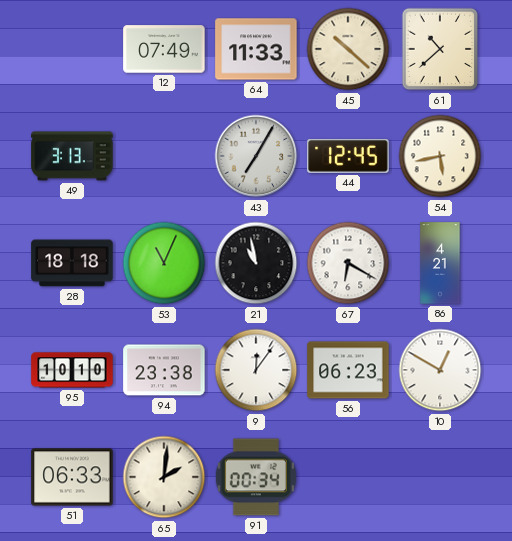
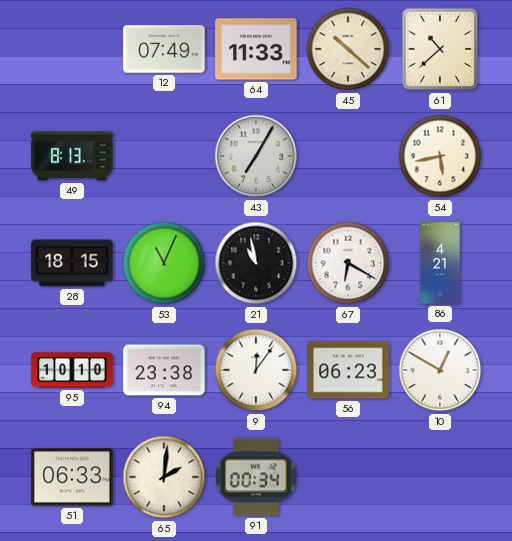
49: 3:13 -> 8:13
44: 12:45 -> none
28: 18:18 -> 18:15
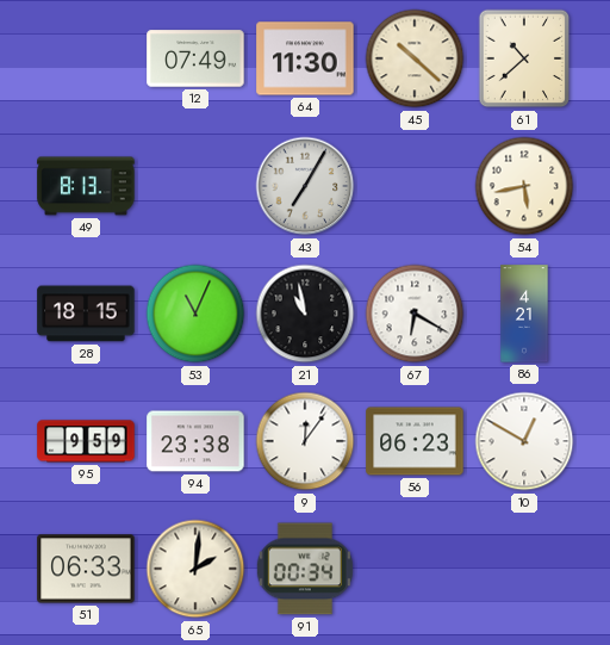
64: 11:33 -> 11:30
95: 10:10 -> 9:59
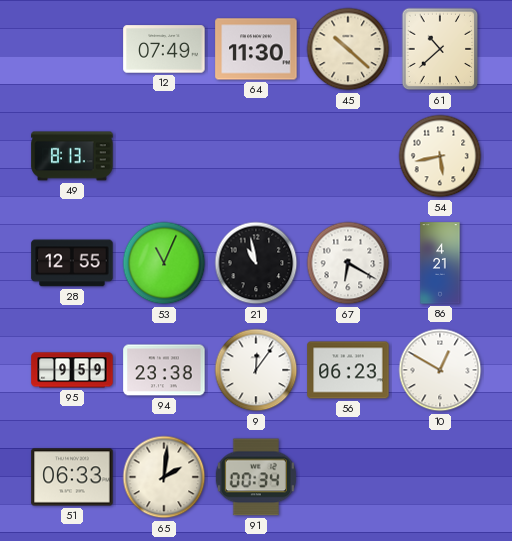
43: 7:05 -> none
28: 18:15 -> 12:55
